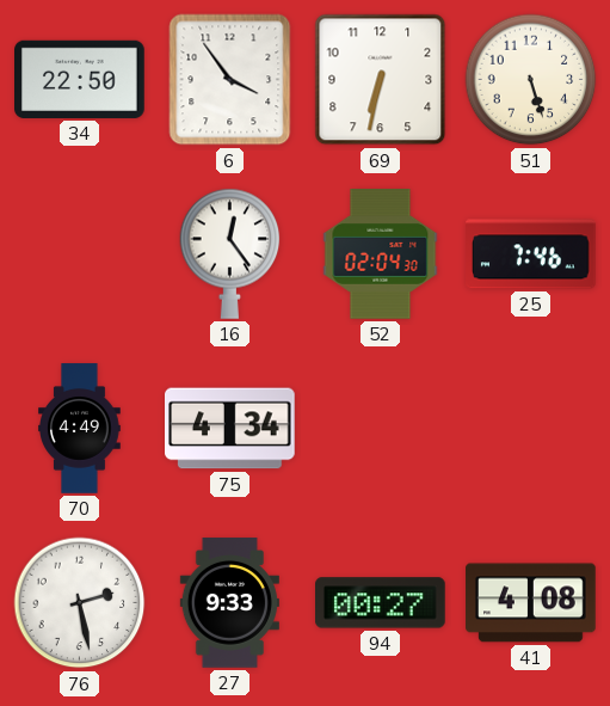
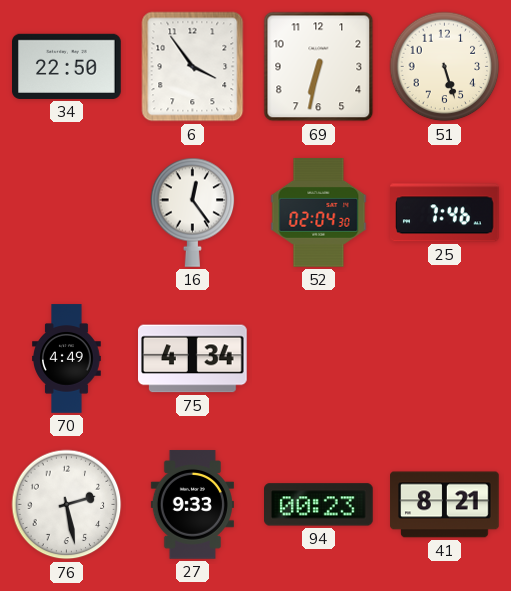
94: 00:27 -> 00:23
41: 4:08 -> 8:21
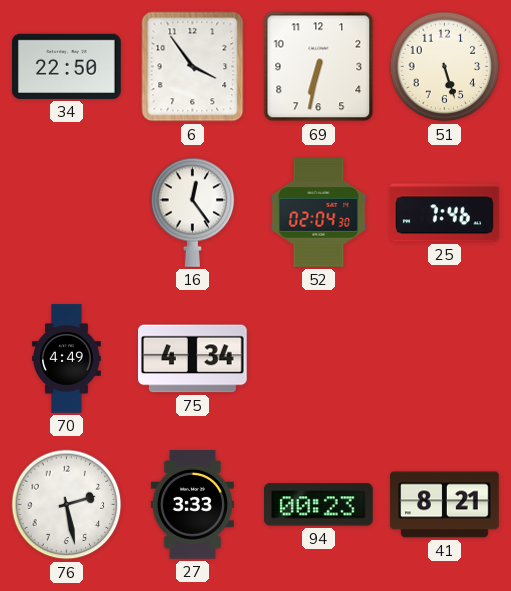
27: 9:33 -> 3:33
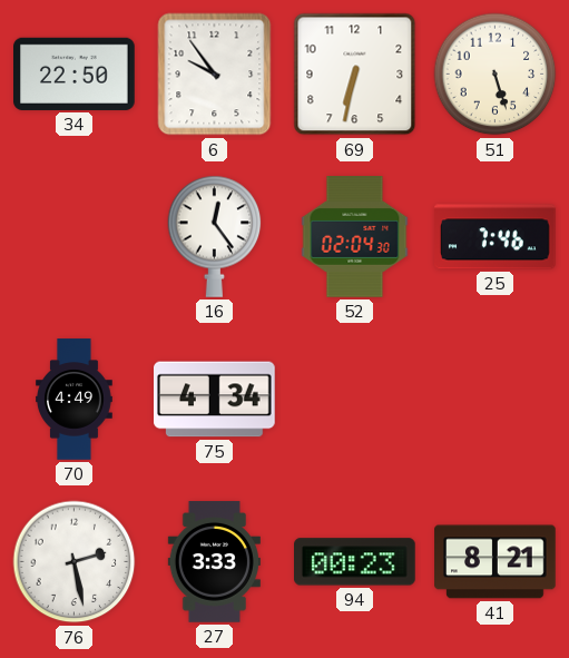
6: 3:54 -> 9:54
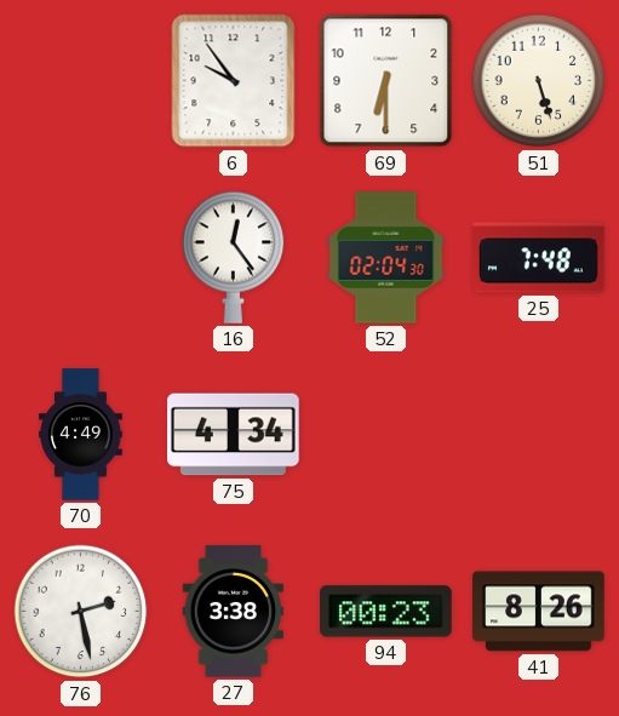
34: 22:50 -> none
69: 6:32 -> 6:30
25: 7:46 -> 7:48
27: 3:33 -> 3:38
41: 8:21 -> 8:26
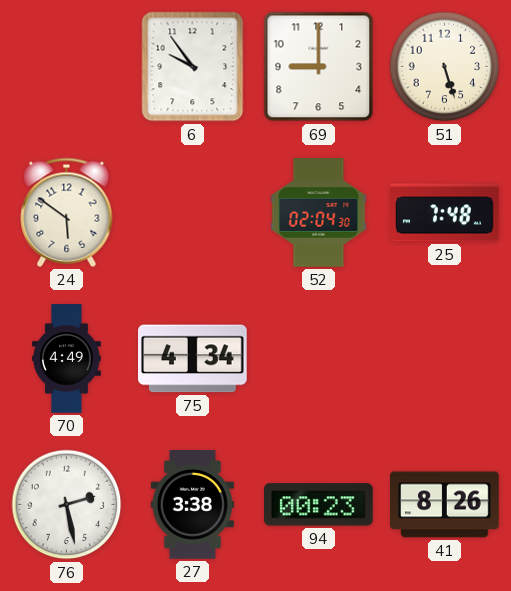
69: 6:30 -> 9:00
24: none -> 5:51
16: 12:24 -> none
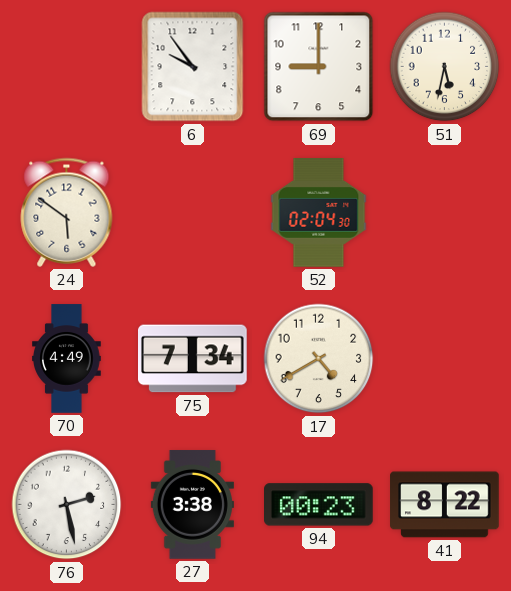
51: 5:27 -> 5:32
25: 7:48 -> none
75: 4:34 -> 7:34
17: none -> 4:40
41: 8:26 -> 8:22
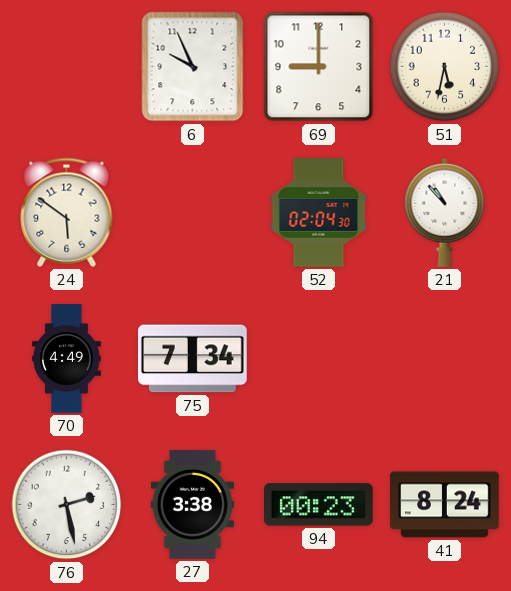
6: 9:54 -> 9:56
21: none -> 10:53
17: 4:40 -> none
41: 8:22 -> 8:24
